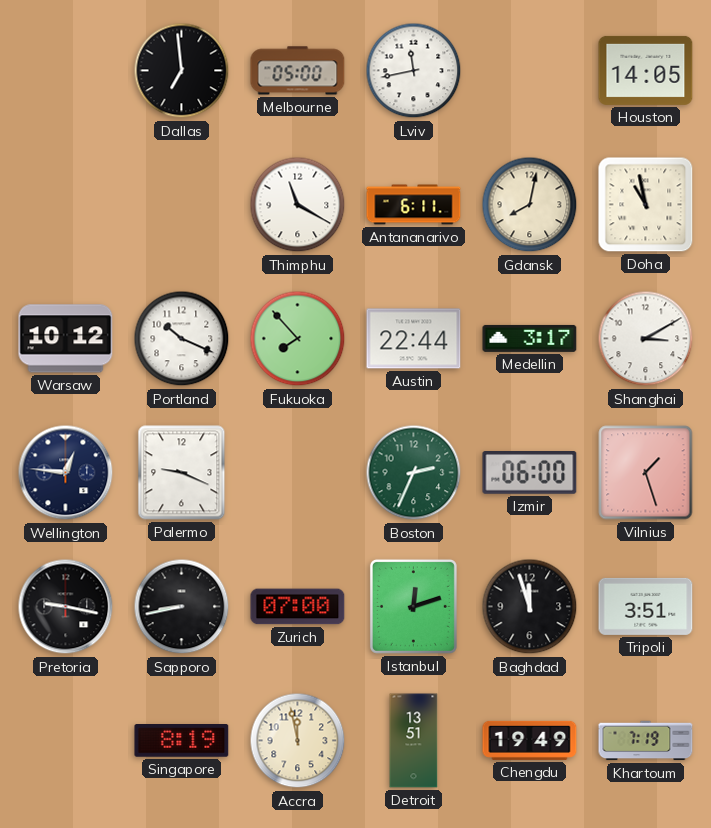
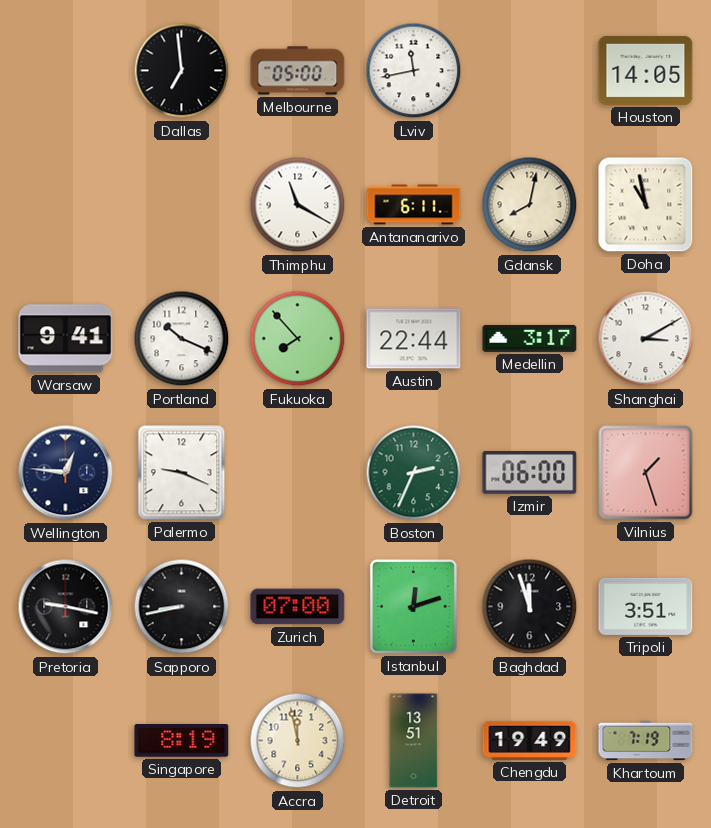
Warsaw: 10:12 -> 9:41
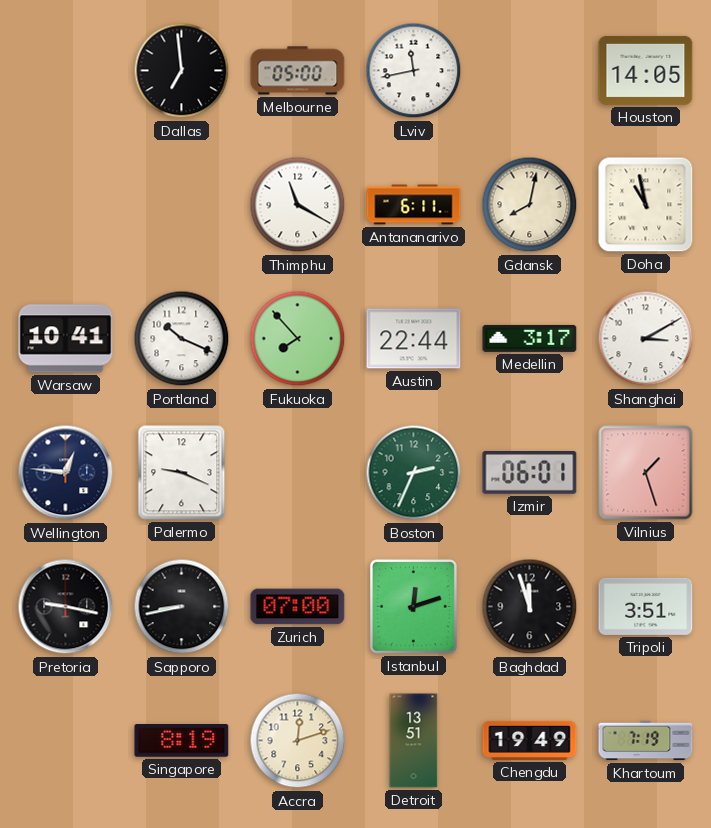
Warsaw: 9:41 -> 10:41
Izmir: 06:00 -> 06:01
Accra: 11:58 -> 12:12
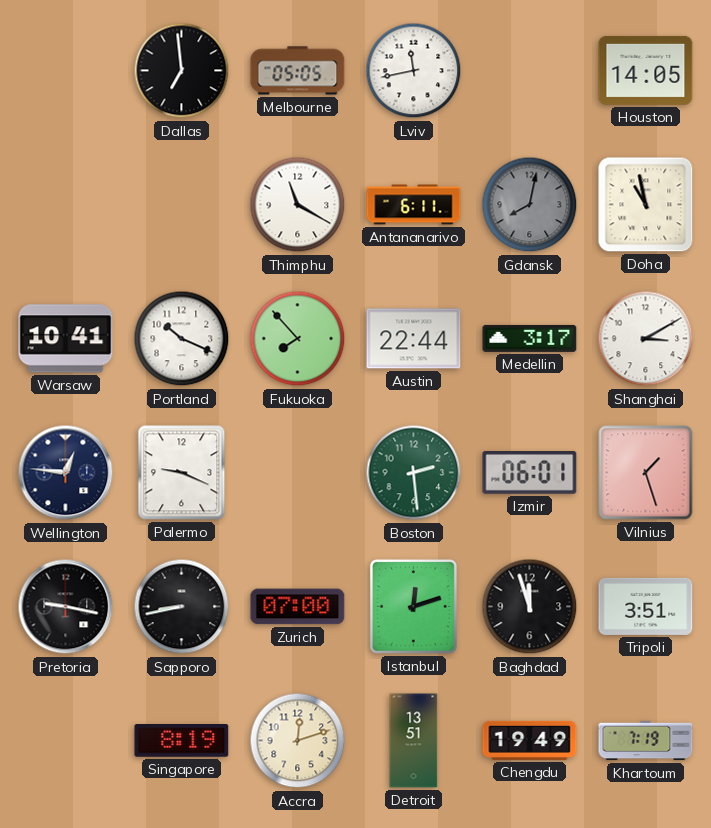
Melbourne: 05:00 -> 05:05
Gdansk dial: cream -> grey
Boston: 2:34 -> 2:29
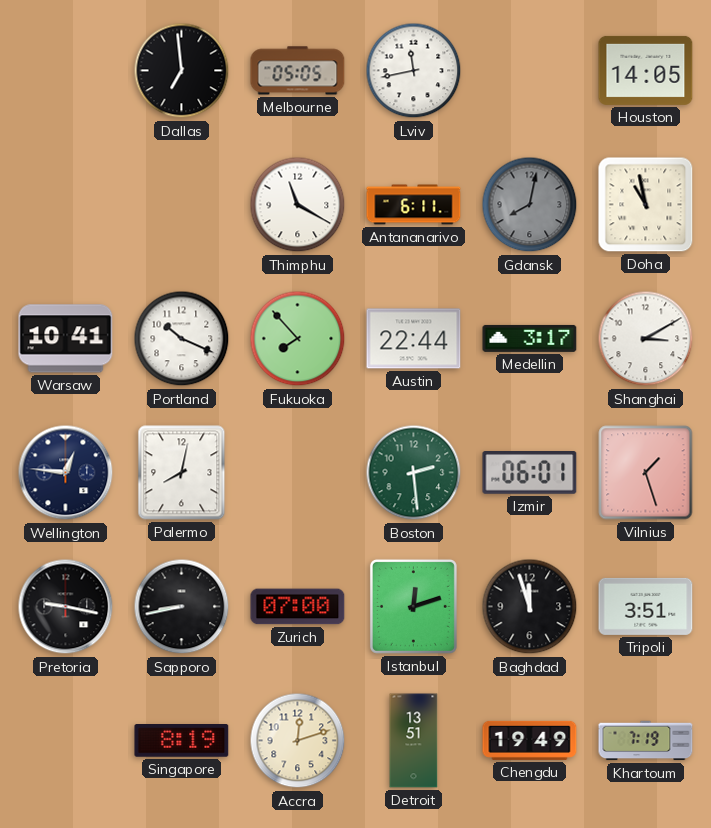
Palermo: 9:19 -> 8:02
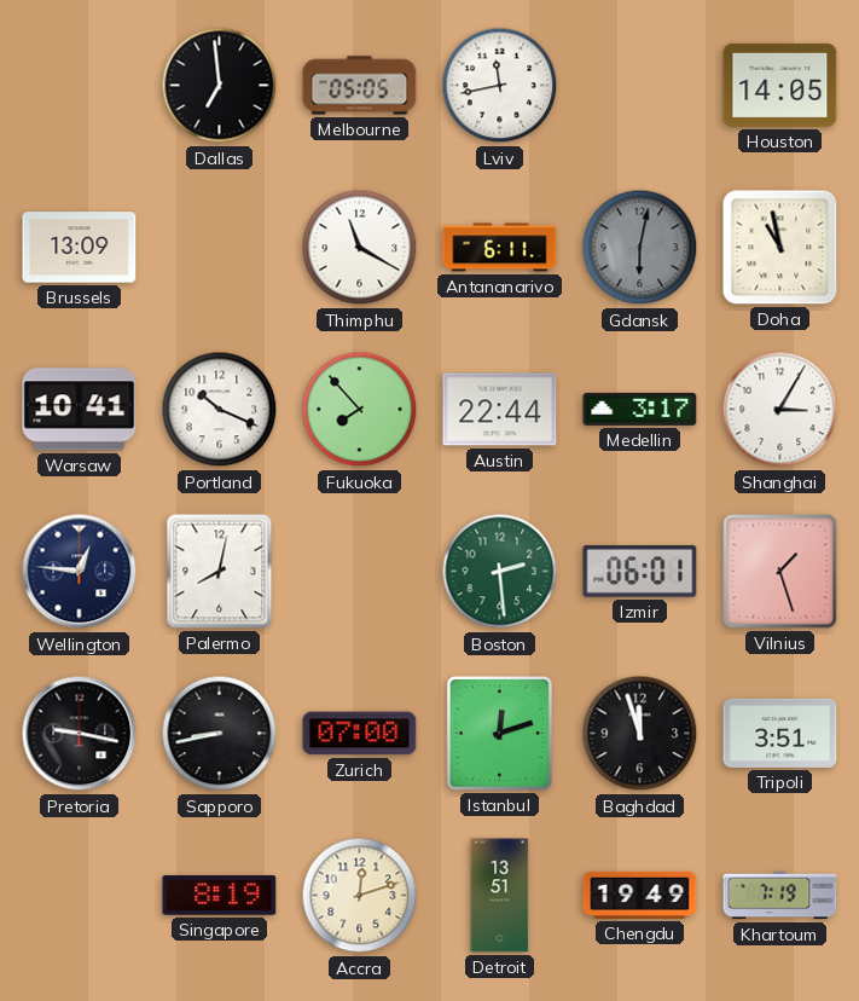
Brussels: none -> 13:09
Gdansk: 8:02 -> 6:02
Shanghai: 3:10 -> 3:05
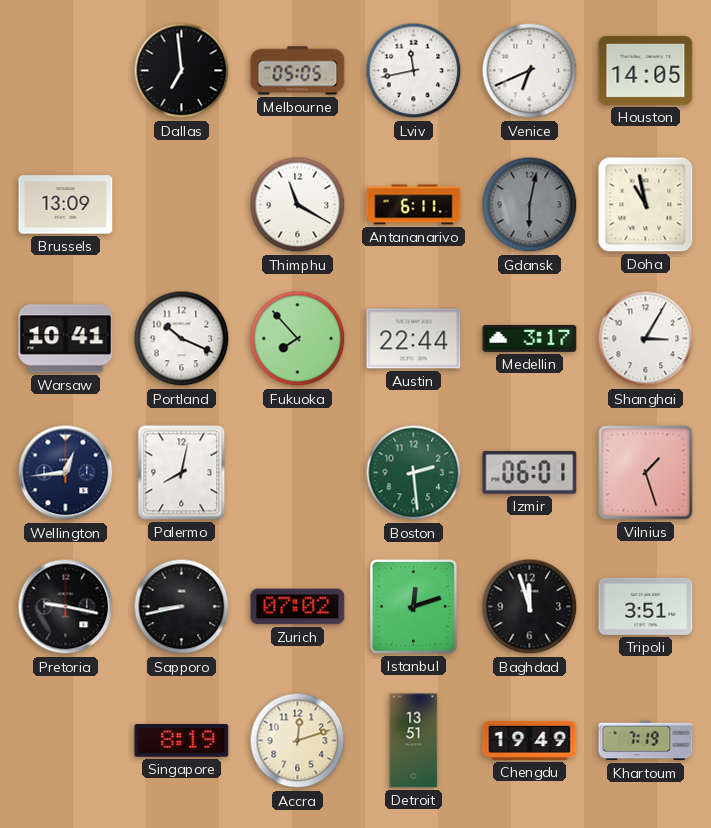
Venice: none -> 6:41
Wellington: 12:46 -> 12:44
Zurich: 07:00 -> 07:02
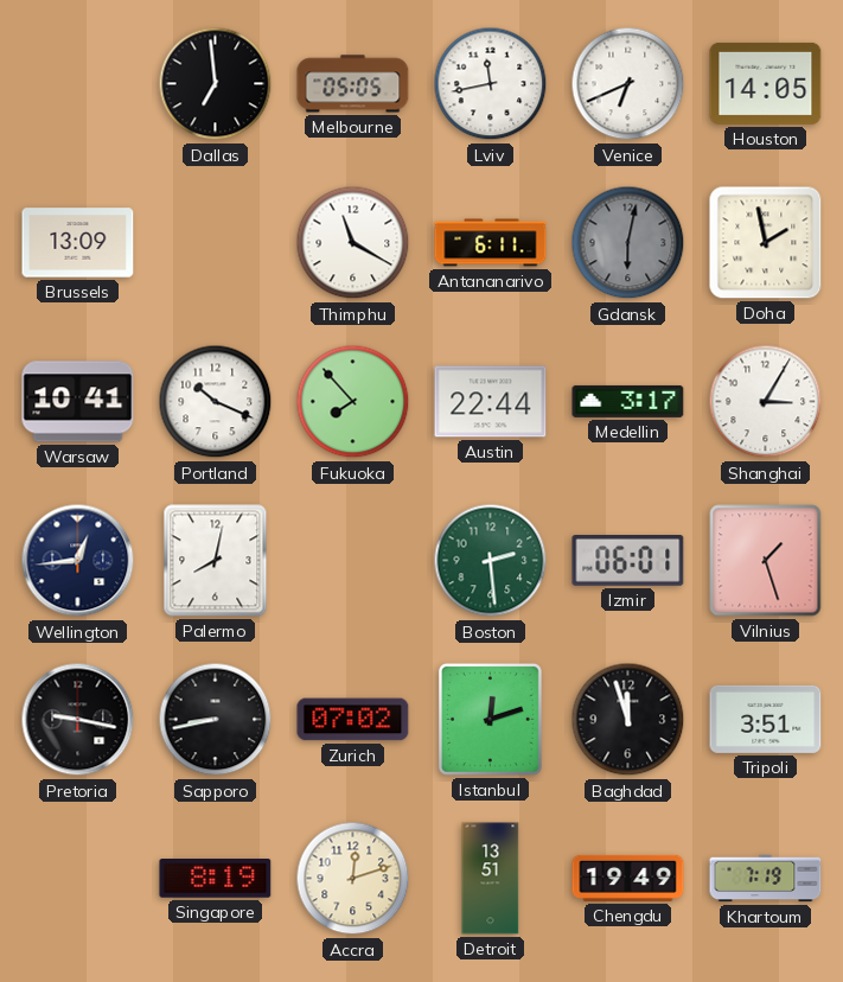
Doha: 10:58 -> 1:58
